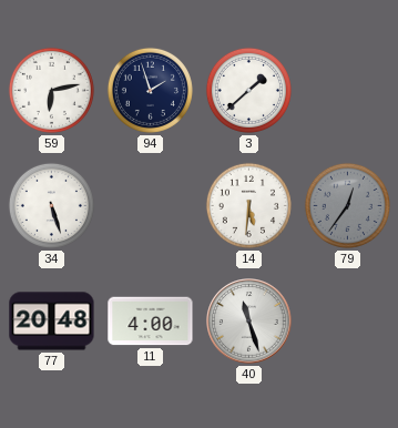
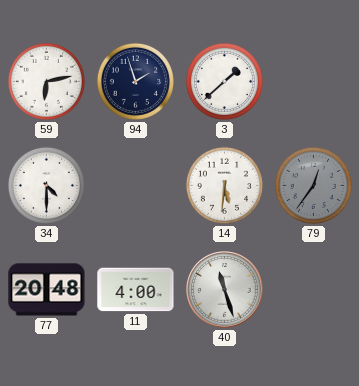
34: 5:27 -> 4:30
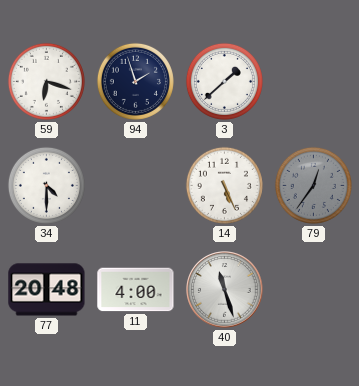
59: 6:13 -> 6:18
14: 5:31 -> 5:26
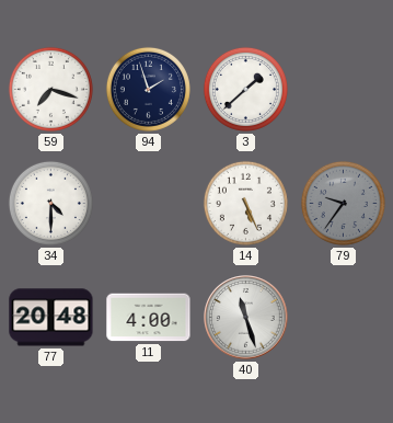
59: 6:18 -> 7:18
79: 12:36 -> 9:36
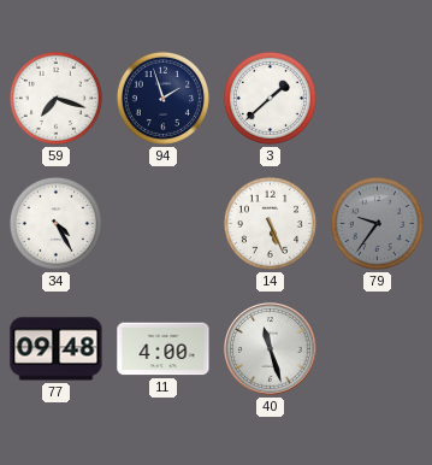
34: 4:30 -> 4:25
77: 20:48 -> 09:48
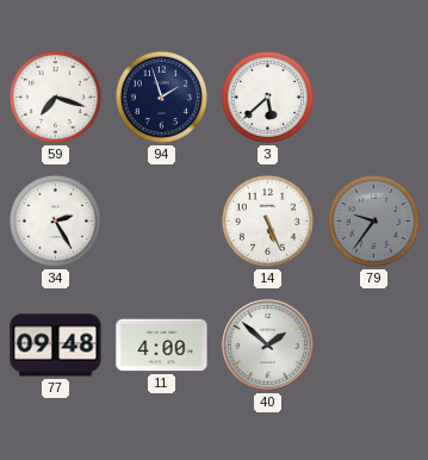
3: 1:38 -> 5:38
34: 4:25 -> 2:25
40: 11:27 -> 1:52
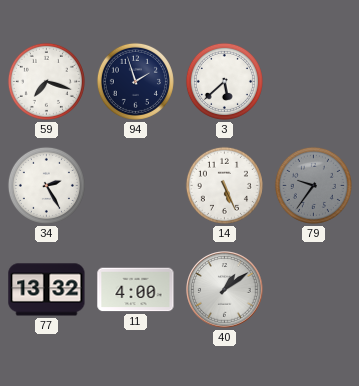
77: 09:48 -> 13:32
40: 1:52 -> 1:09
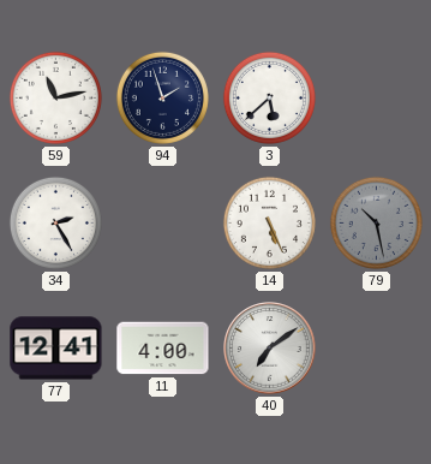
59: 7:18 -> 11:13
79: 9:36 -> 10:28
77: 13:32 -> 12:41
40: 1:09 -> 7:09
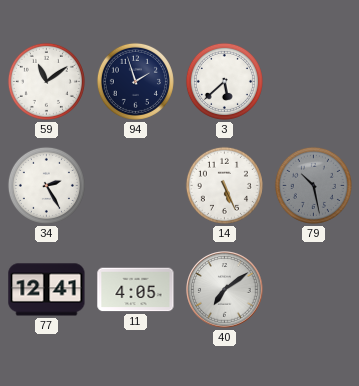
59: 11:13 -> 11:09
11: 4:00 -> 4:05
